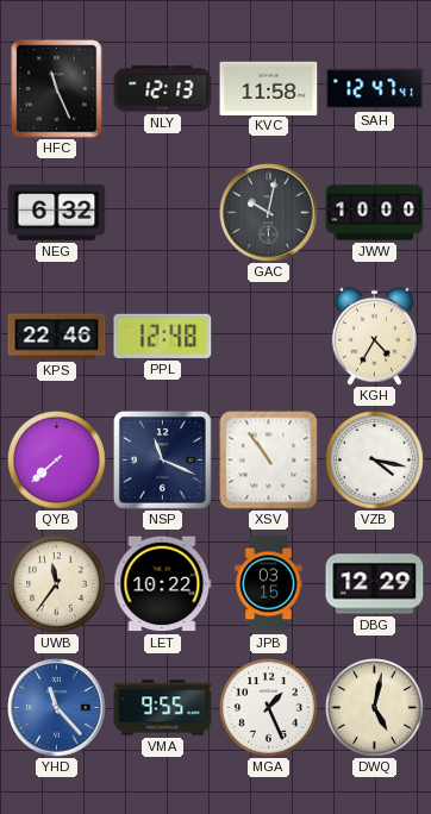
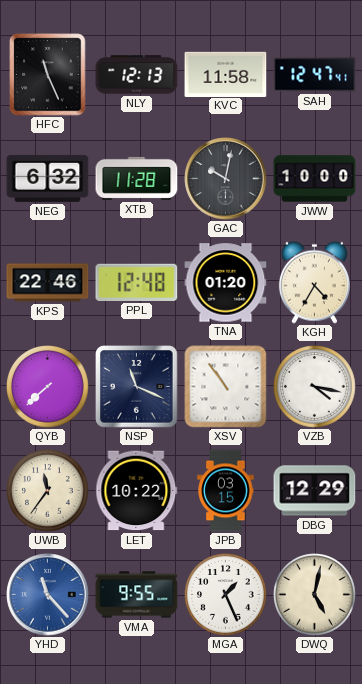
XTB: none -> 11:28
TNA: none -> 01:20
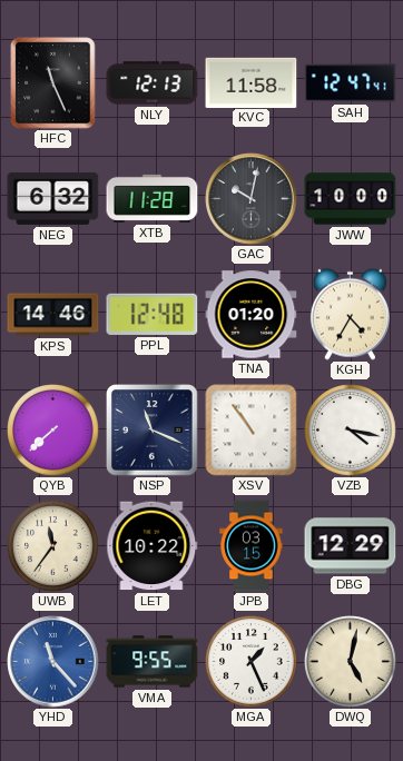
KPS: 22:46 -> 14:46
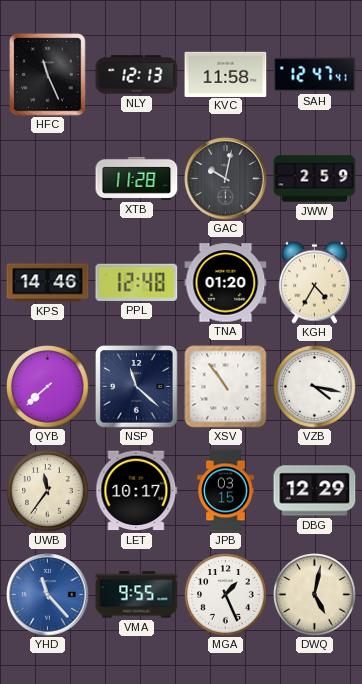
NEG: 6:32 -> none
JWW: 10:00 -> 2:59
NSP: 11:19 -> 11:22
LET: 10:22 -> 10:17
